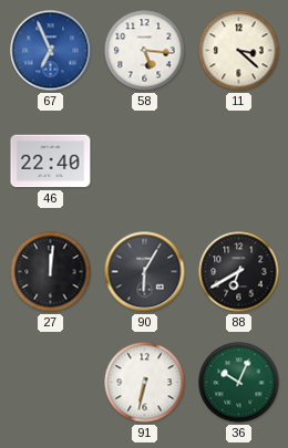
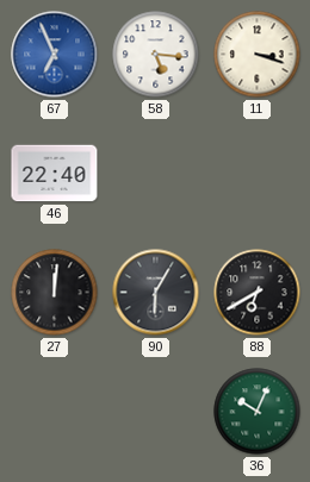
11: 3:22 -> 3:18
91: 6:32 -> none
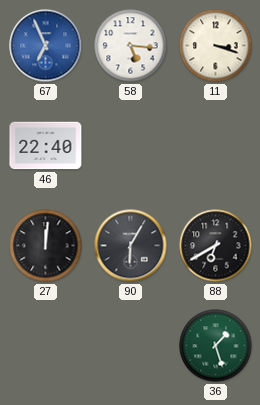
36: 10:04 -> 1:27
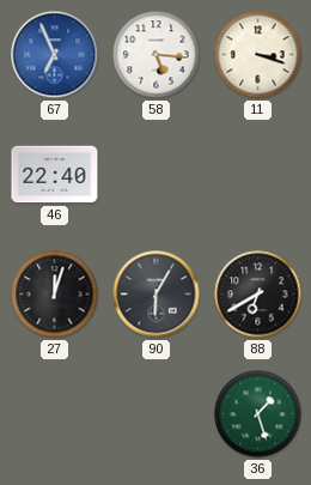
27: 12:01 -> 12:03
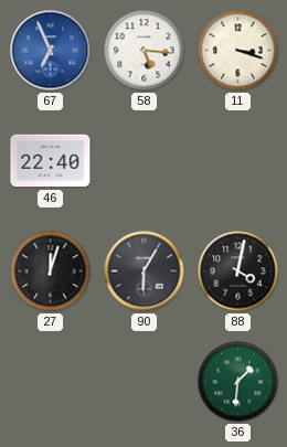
88: 6:40 -> 4:02
36: 1:27 -> 1:31
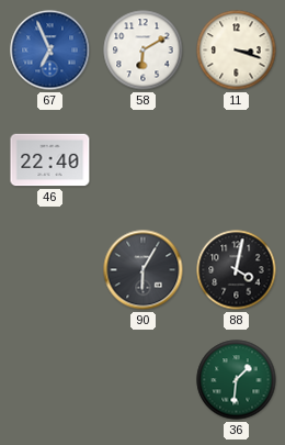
58: 5:16 -> 6:10
27: 12:03 -> none
